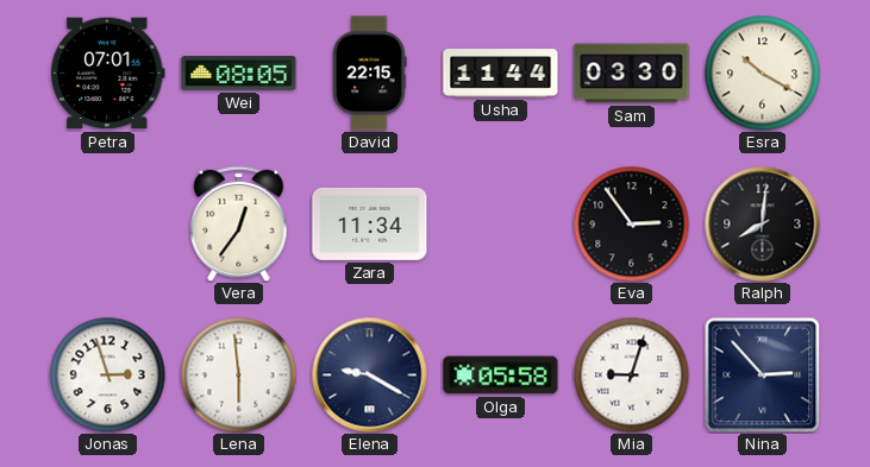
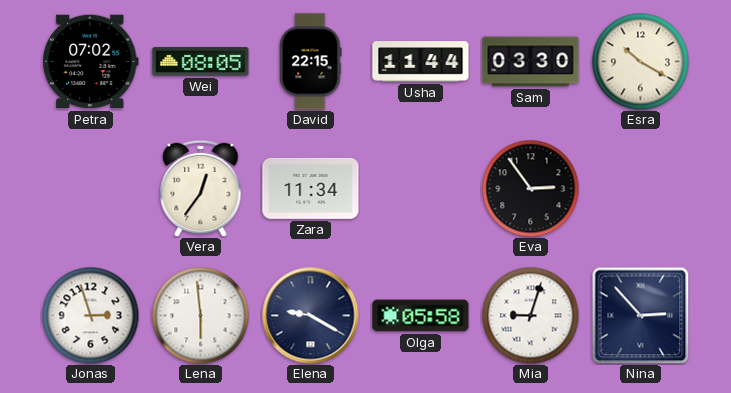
Petra: 07:01 -> 07:02
Ralph: 8:01 -> none
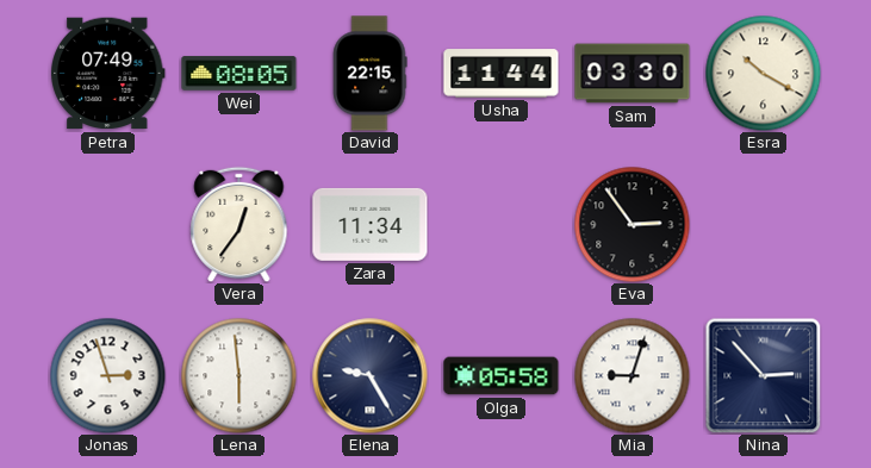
Petra: 07:02 -> 07:49
Elena: 9:20 -> 9:25
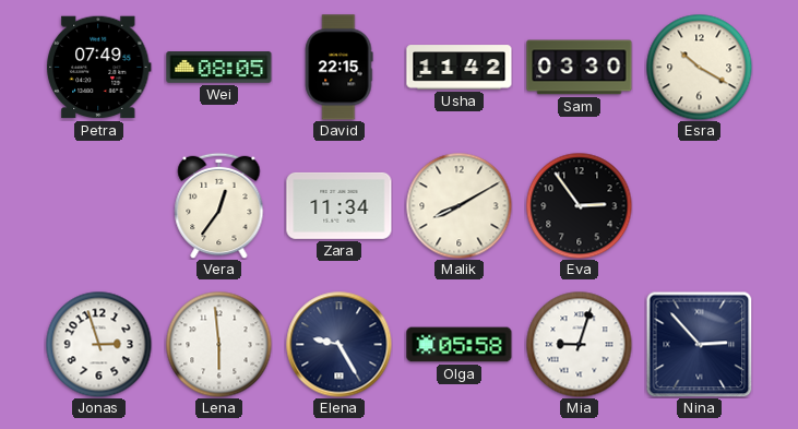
Usha: 11:44 -> 11:42
Malik: none -> 8:10
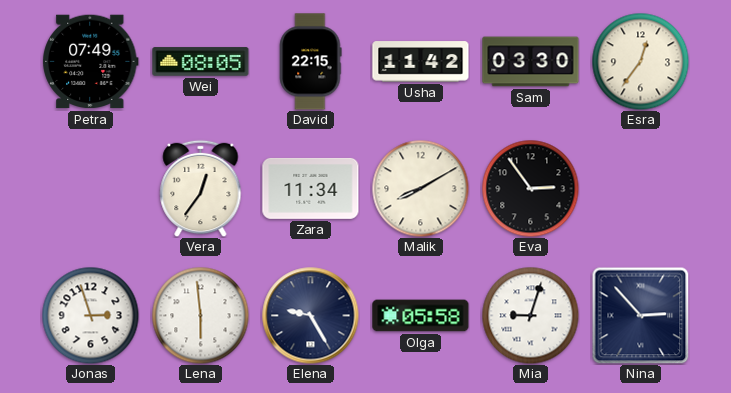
Esra: 10:20 -> 12:36
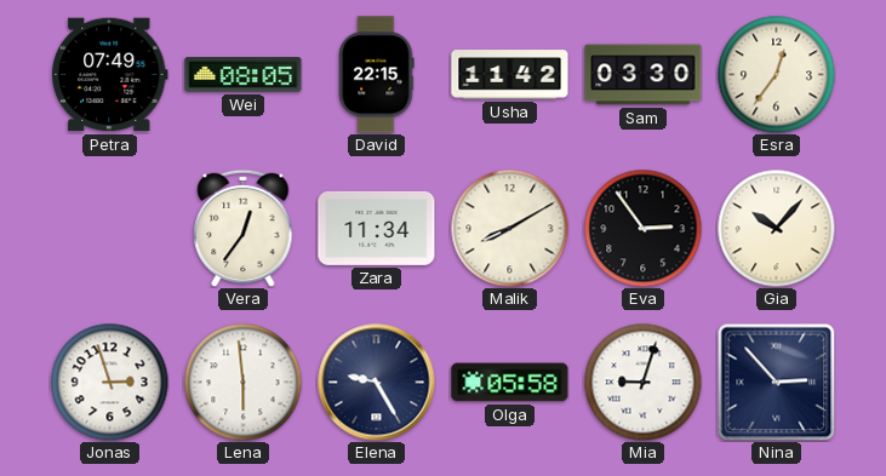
Gia: none -> 10:07
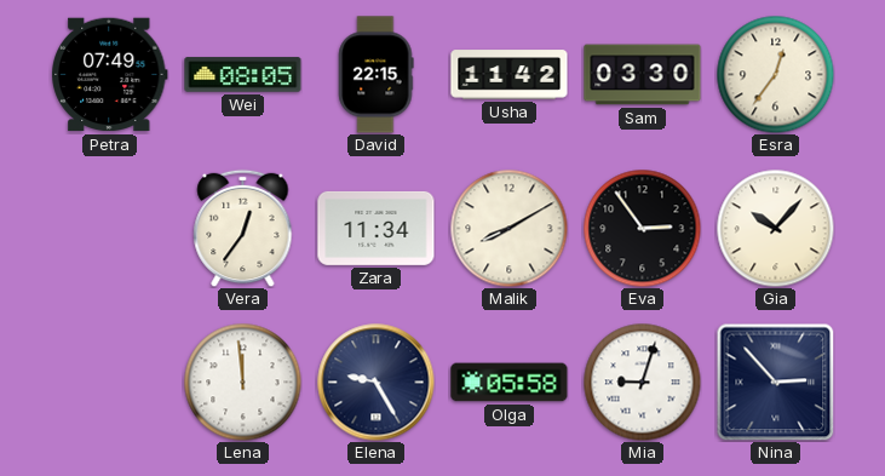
Jonas: 2:57 -> none
Lena: 5:59 -> 11:59
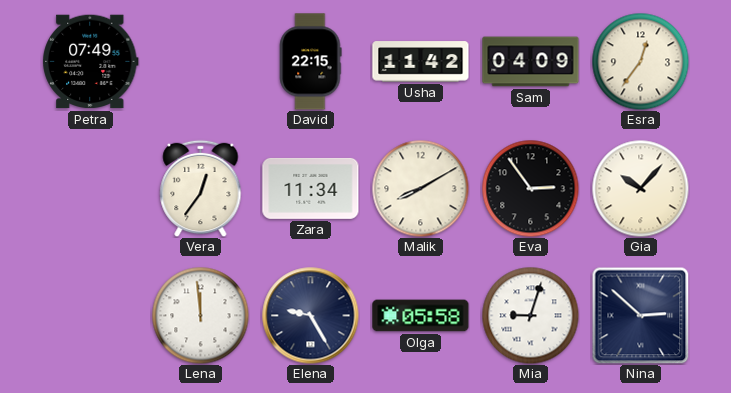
Wei: 08:05 -> none
Sam: 03:30 -> 04:09
Nina: 2:53 -> 2:52
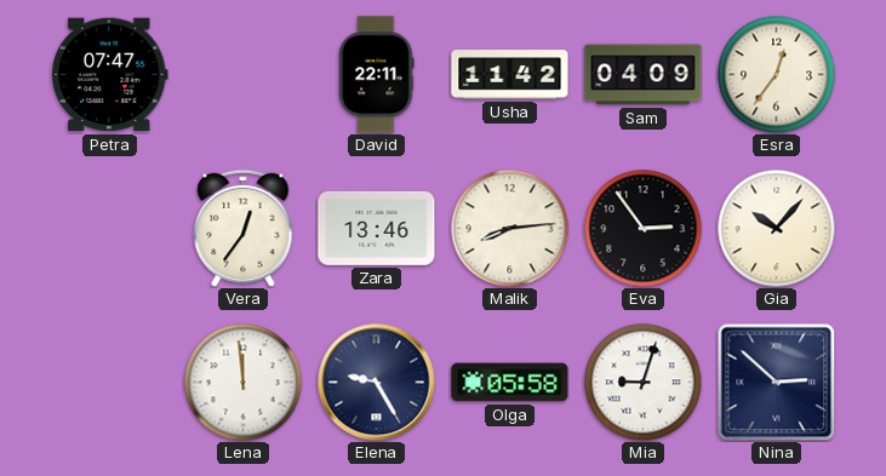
Petra: 07:49 -> 07:47
David: 22:15 -> 22:11
Zara: 11:34 -> 13:46
Malik: 8:10 -> 8:14
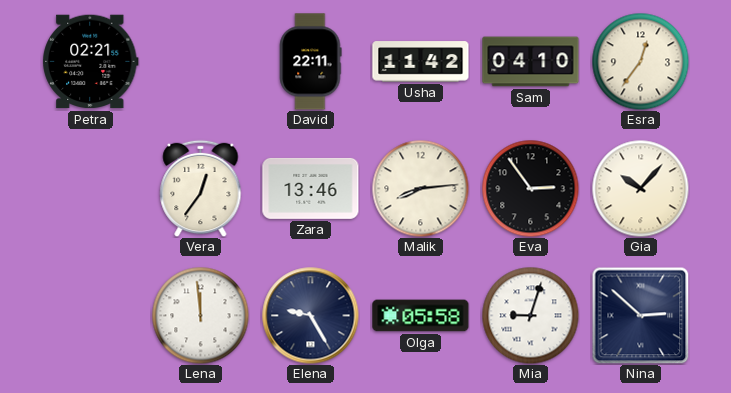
Petra: 07:47 -> 02:21
Sam: 04:09 -> 04:10
